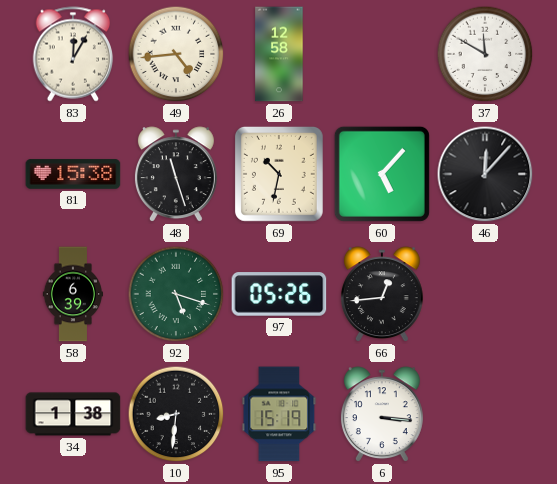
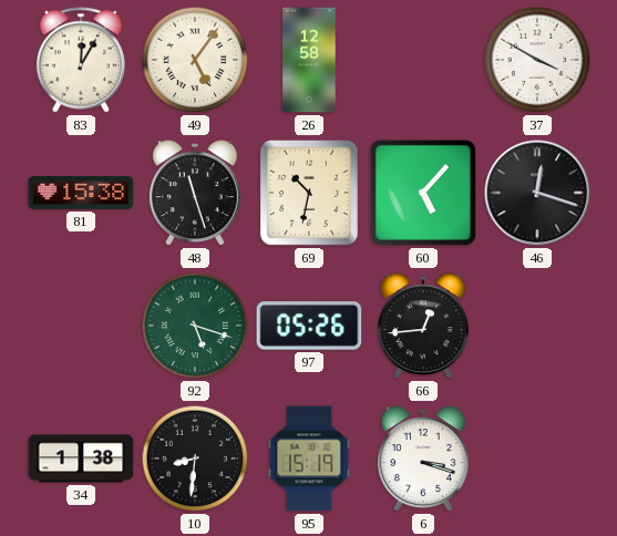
49: 4:44 -> 5:06
37: 11:50 -> 3:50
46: 12:07 -> 12:18
58: 6:39 -> none
6: 3:16 -> 3:18
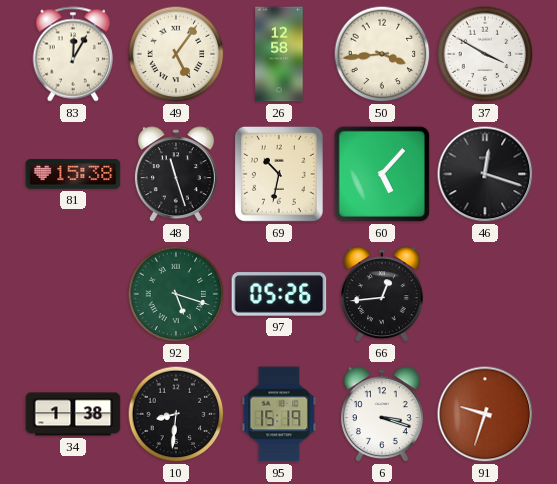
50: none -> 3:44
91: none -> 9:33
